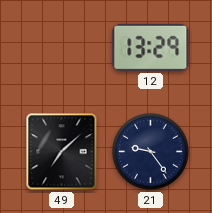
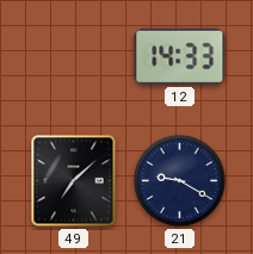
12: 13:29 -> 14:33
21: 9:24 -> 9:20
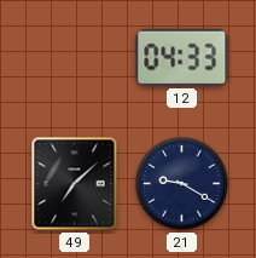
12: 14:33 -> 04:33
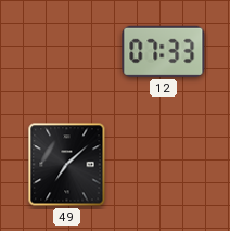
12: 04:33 -> 07:33
21: 9:20 -> none
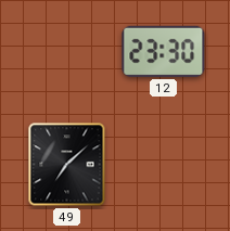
12: 07:33 -> 23:30
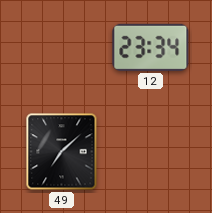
12: 23:30 -> 23:34
